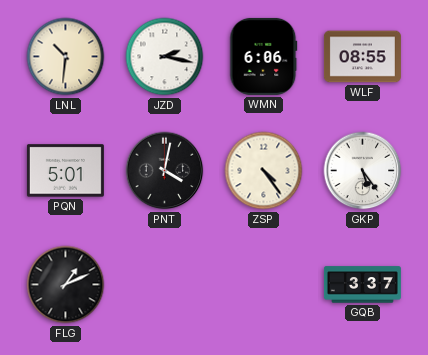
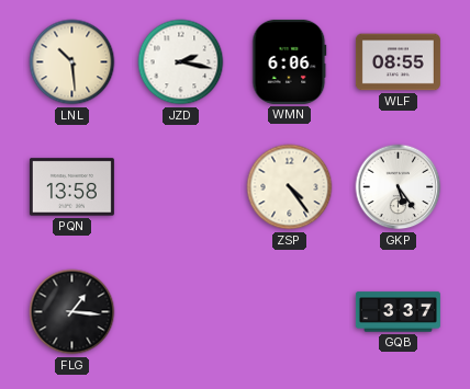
LNL: 10:31 -> 10:29
PQN: 5:01 -> 13:58
PNT: 4:02 -> none
FLG: 1:11 -> 1:16
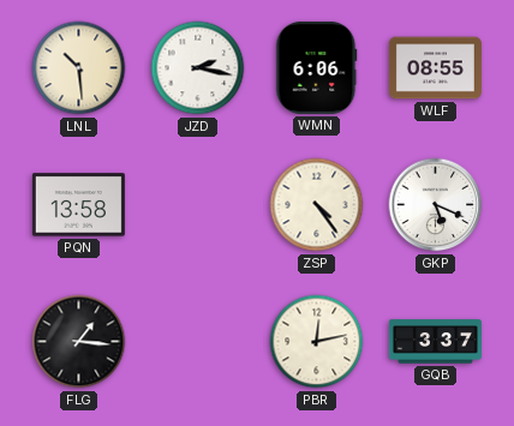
GKP: 5:24 -> 5:19
PBR: none -> 12:13
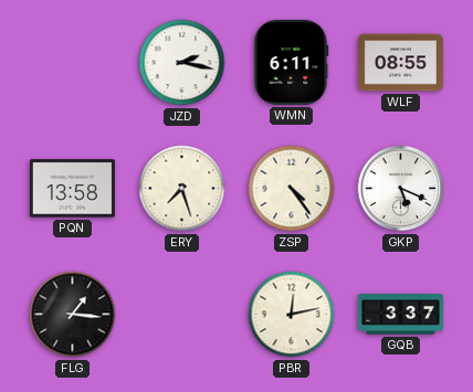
LNL: 10:29 -> none
WMN: 6:06 -> 6:11
ERY: none -> 7:27
